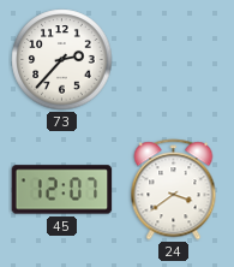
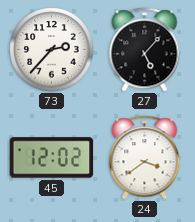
27: none -> 5:07
45: 12:07 -> 12:02
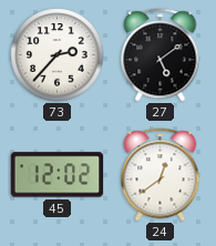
27: 5:07 -> 5:09
24: 3:39 -> 12:39
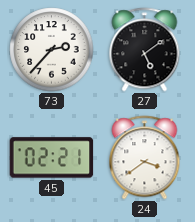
45: 12:02 -> 02:21
24: 12:39 -> 3:39
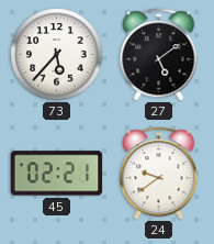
73: 2:37 -> 5:37
24: 3:39 -> 9:39
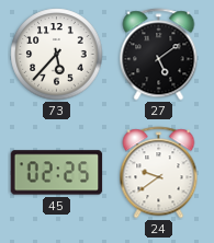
45: 02:21 -> 02:25
